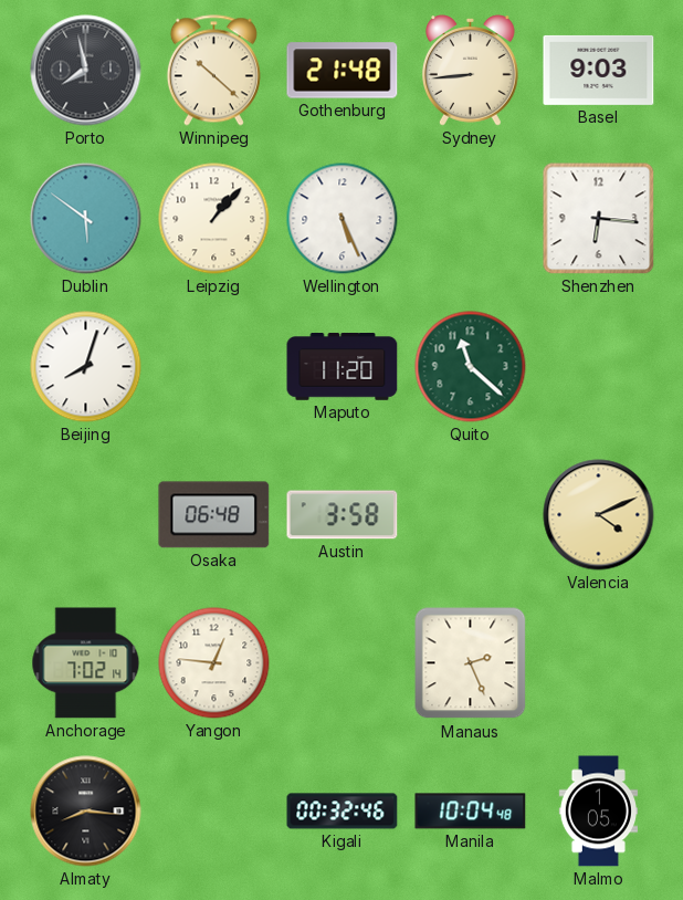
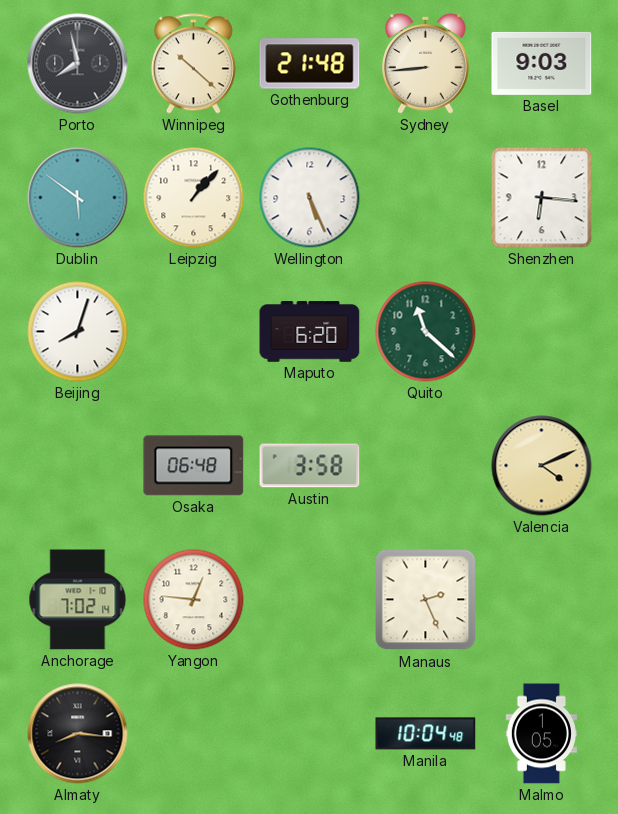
Maputo: 11:20 -> 6:20
Kigali: 00:32 -> none
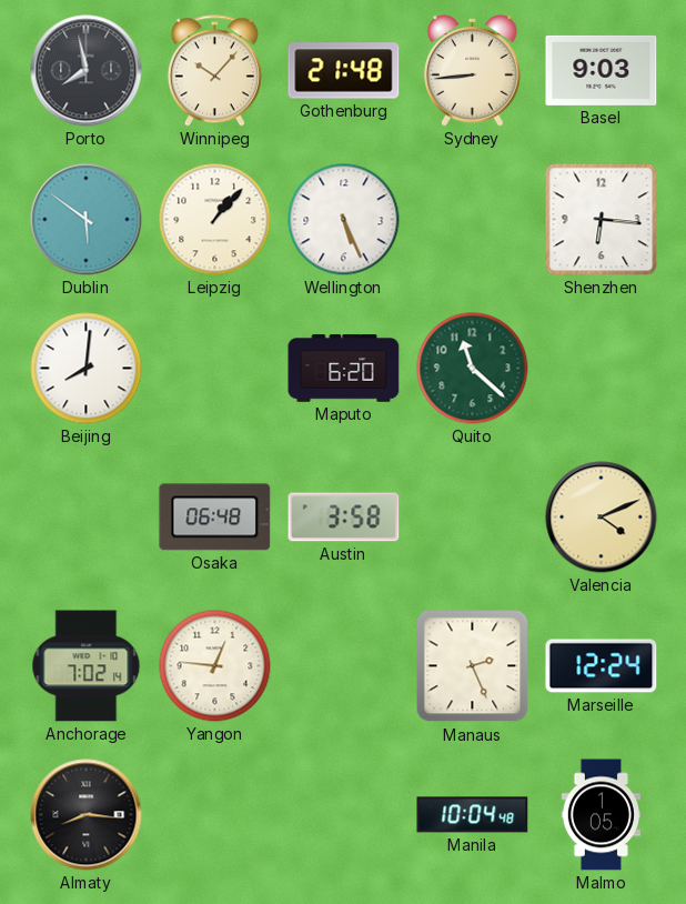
Winnipeg: 10:22 -> 10:07
Beijing: 8:03 -> 8:01
Marseille: none -> 12:24
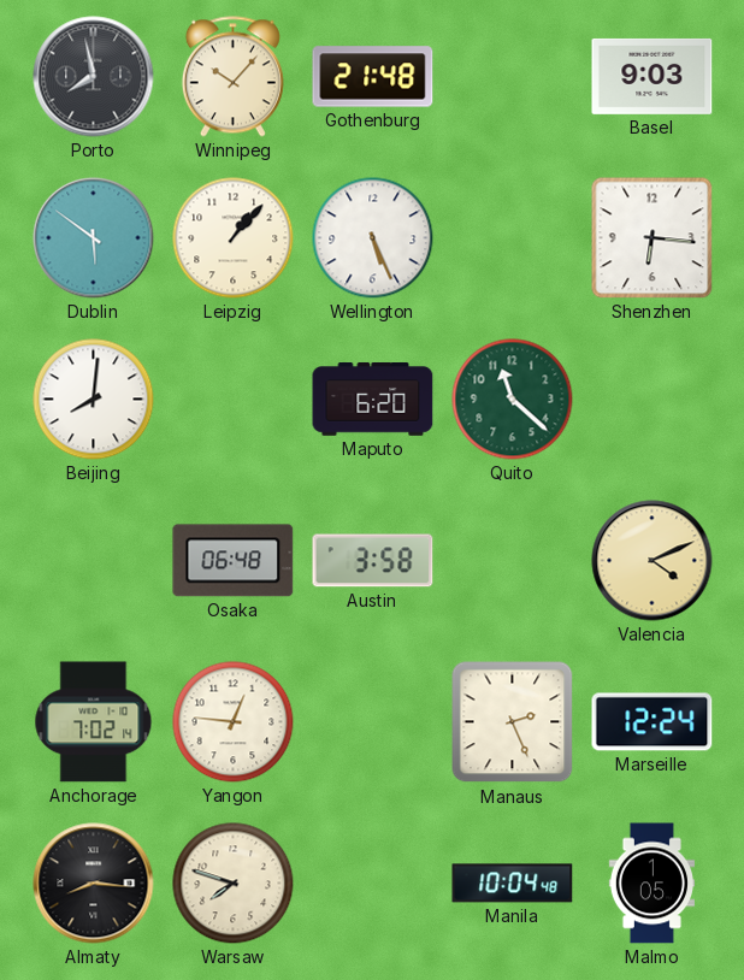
Sydney: 8:44 -> none
Warsaw: none -> 7:48
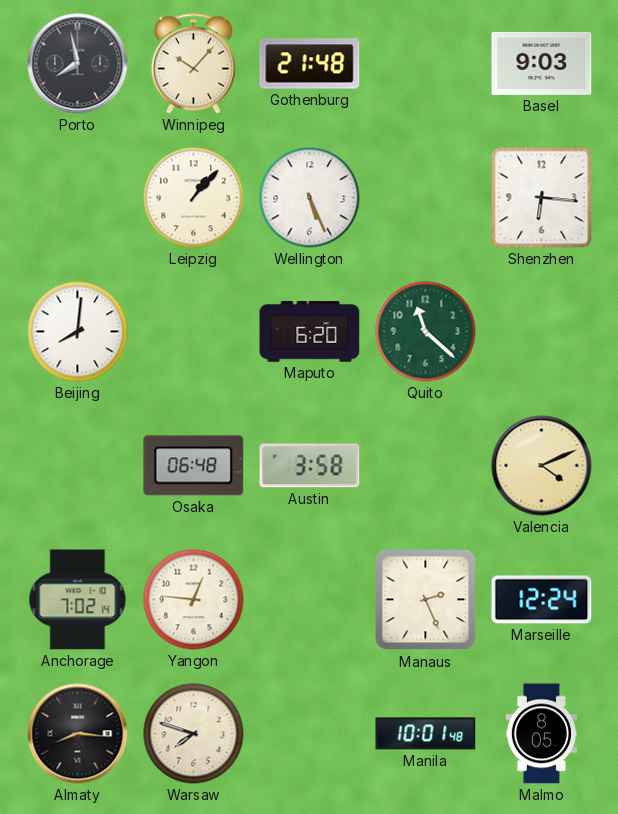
Dublin: 5:51 -> none
Manila: 10:04 -> 10:01
Malmo: 1:05 -> 8:05
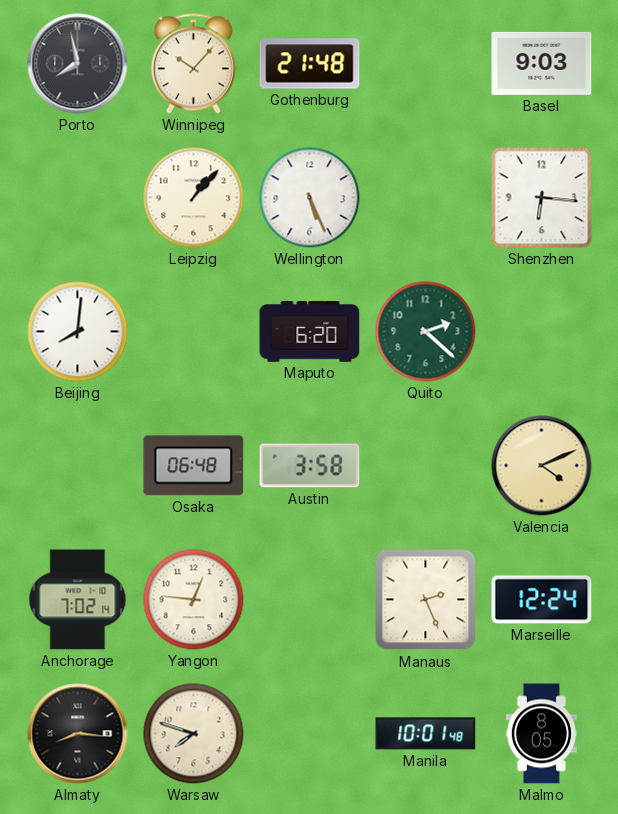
Quito: 11:22 -> 2:22
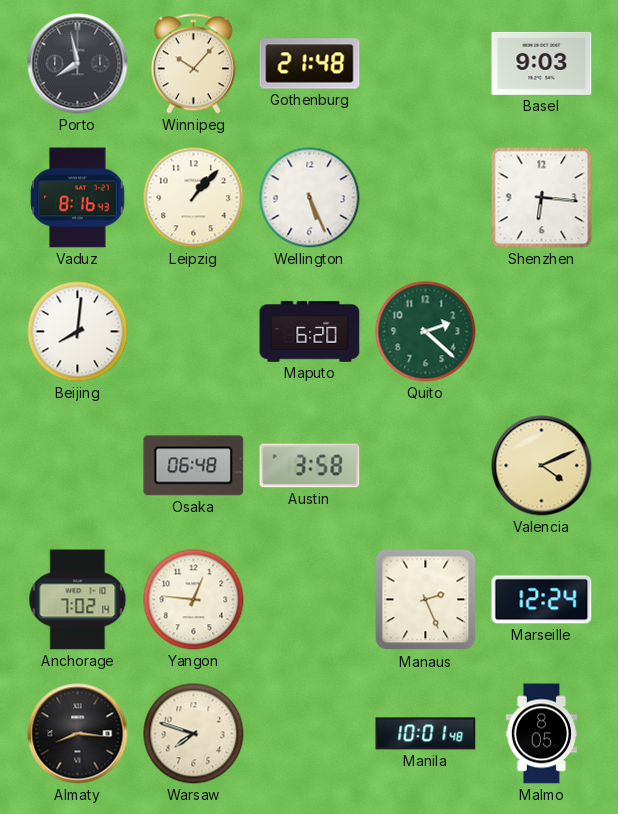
Vaduz: none -> 8:16
